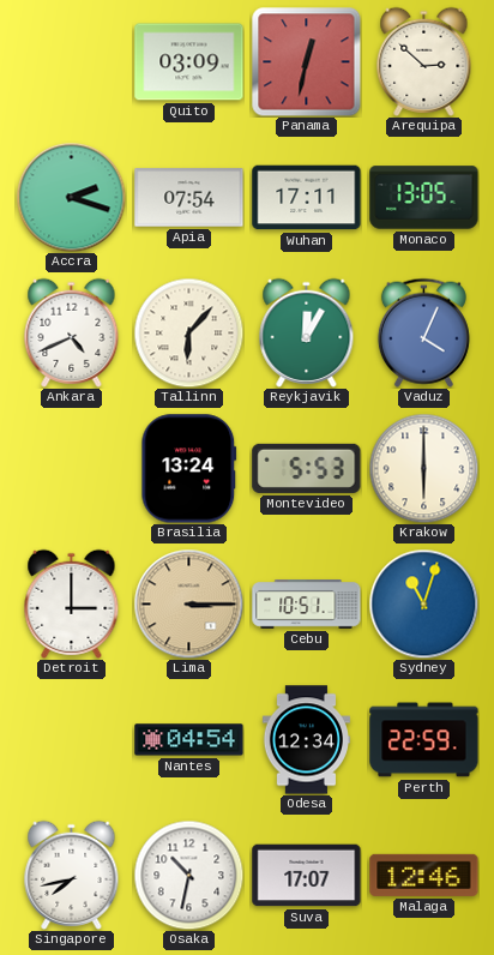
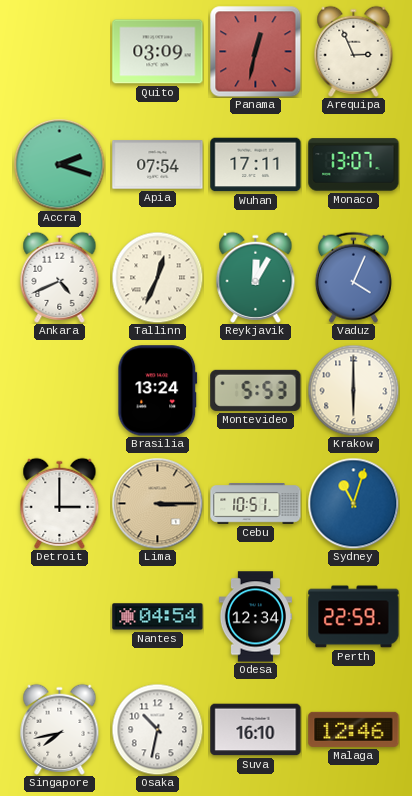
Arequipa: 2:52 -> 2:56
Monaco: 13:05 -> 13:07
Tallinn: 6:07 -> 12:34
Suva: 17:07 -> 16:10
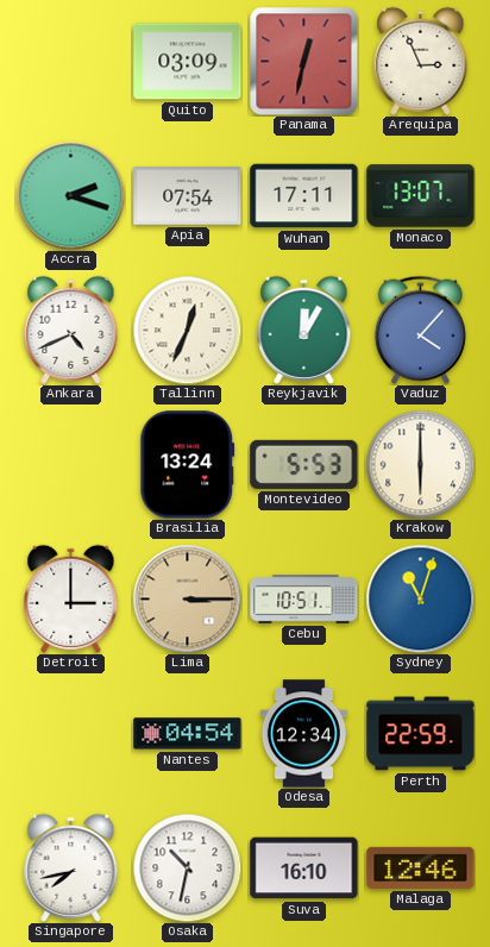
Vaduz: 4:04 -> 4:07
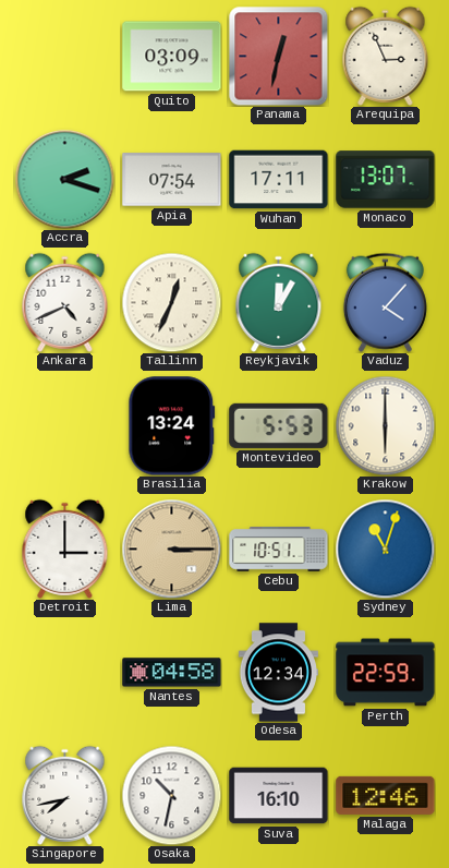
Nantes: 04:54 -> 04:58
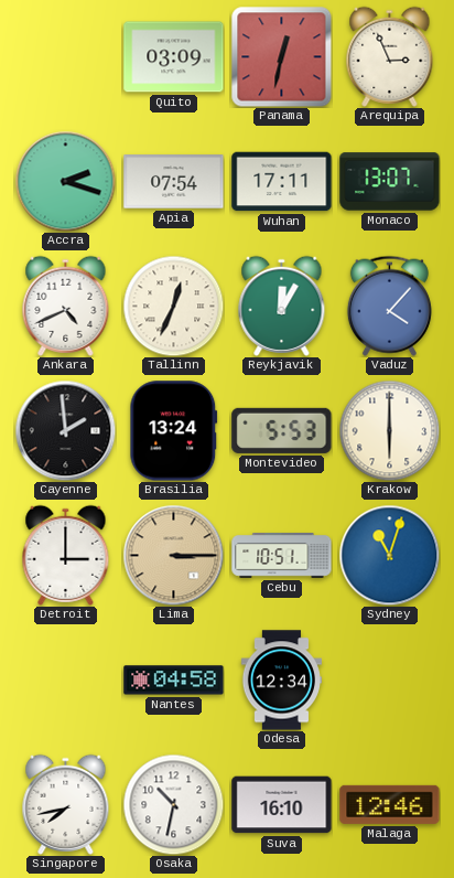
Cayenne: none -> 1:59
Perth: 22:59 -> none
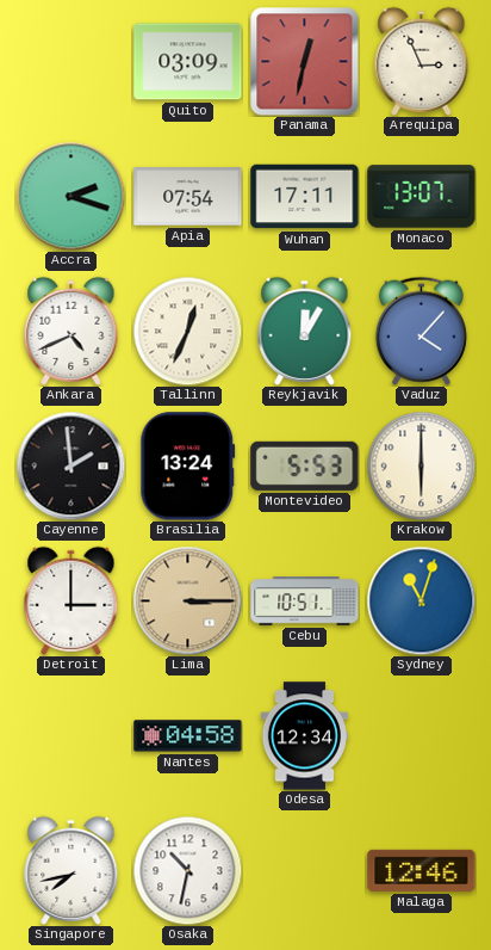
Suva: 16:10 -> none
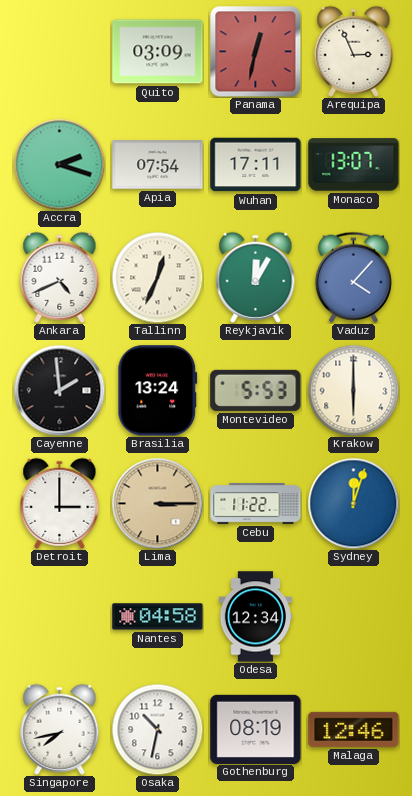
Cebu: 10:51 -> 11:22
Sydney: 11:03 -> 12:03
Gothenburg: none -> 08:19
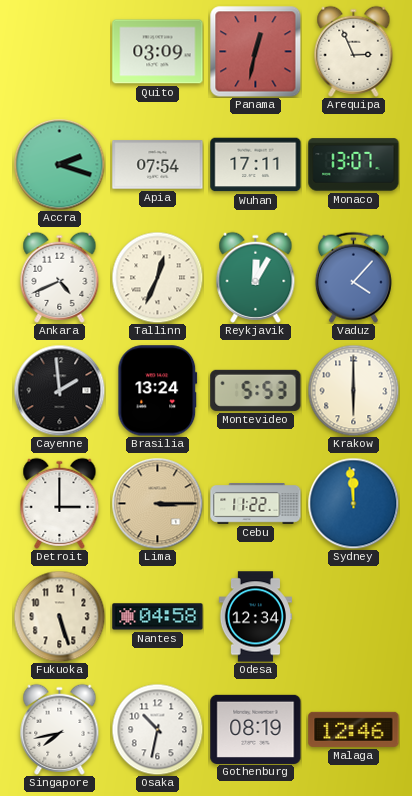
Sydney: 12:03 -> 11:59
Fukuoka: none -> 5:27
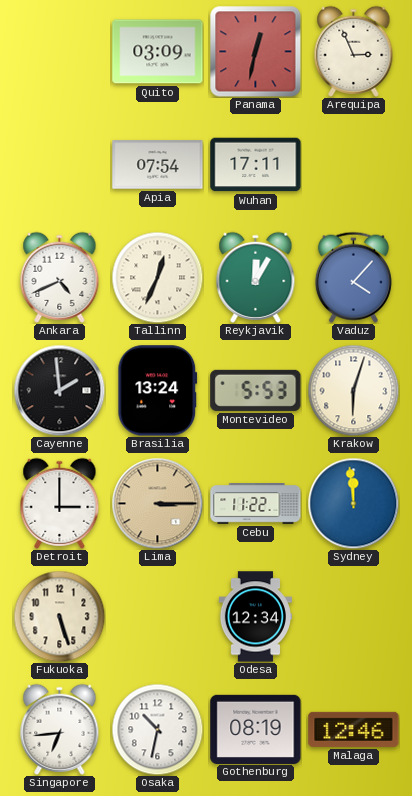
Accra: 2:18 -> none
Monaco: 13:07 -> none
Krakow: 6:00 -> 6:03
Nantes: 04:58 -> none
Singapore: 7:43 -> 6:44
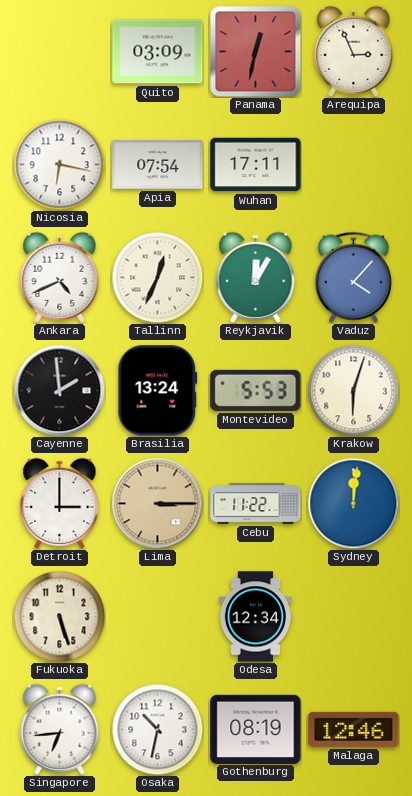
Nicosia: none -> 6:17
Sydney: 11:59 -> 12:01
